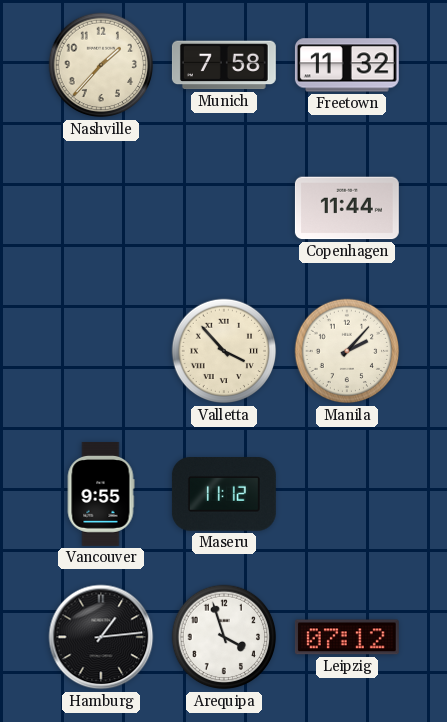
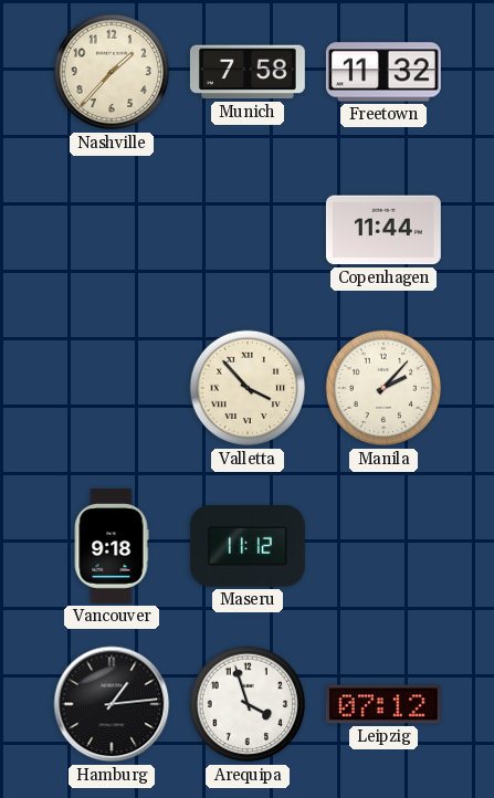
Vancouver: 9:55 -> 9:18
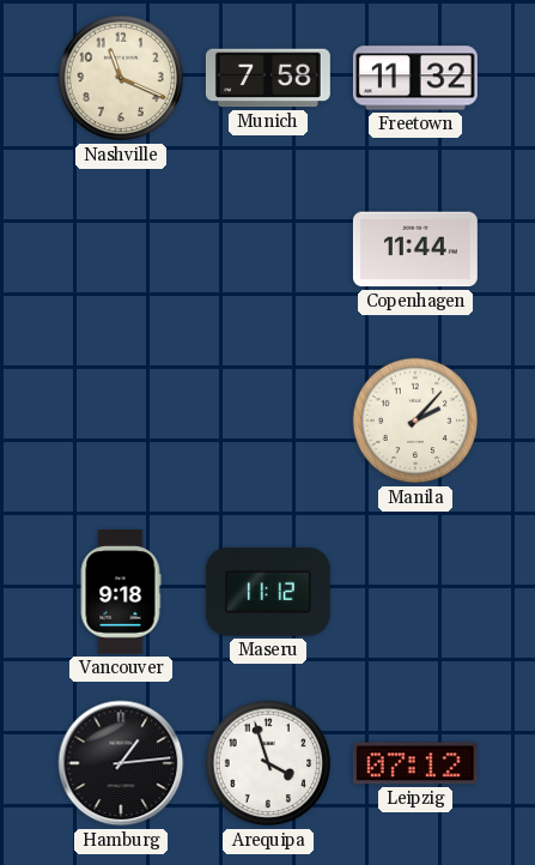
Nashville: 1:37 -> 11:19
Valletta: 3:53 -> none
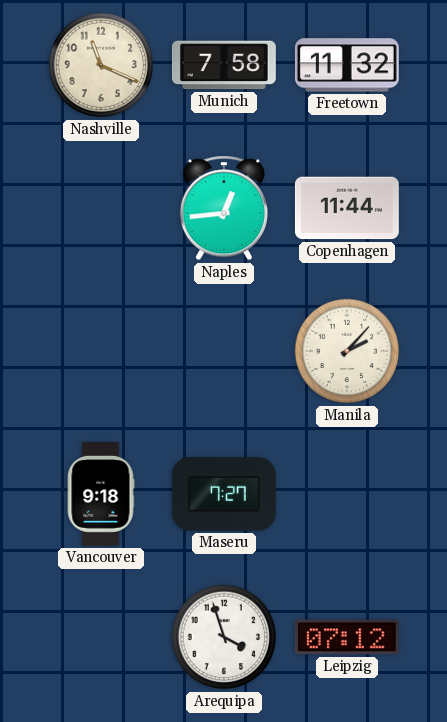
Naples: none -> 12:44
Maseru: 11:12 -> 7:27
Hamburg: 1:14 -> none
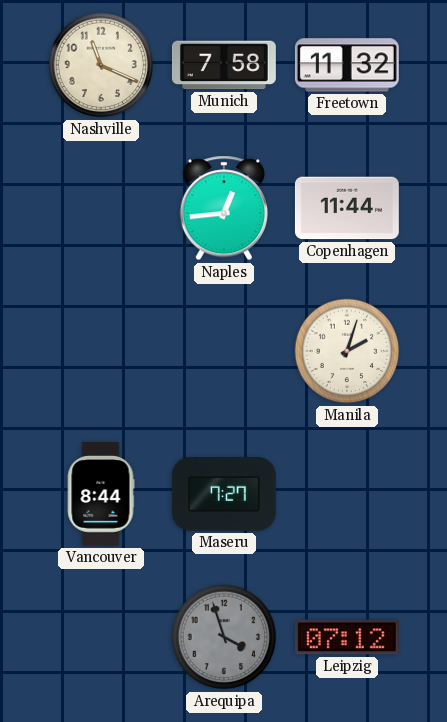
Manila: 2:07 -> 2:03
Vancouver: 9:18 -> 8:44
Arequipa dial: white -> grey
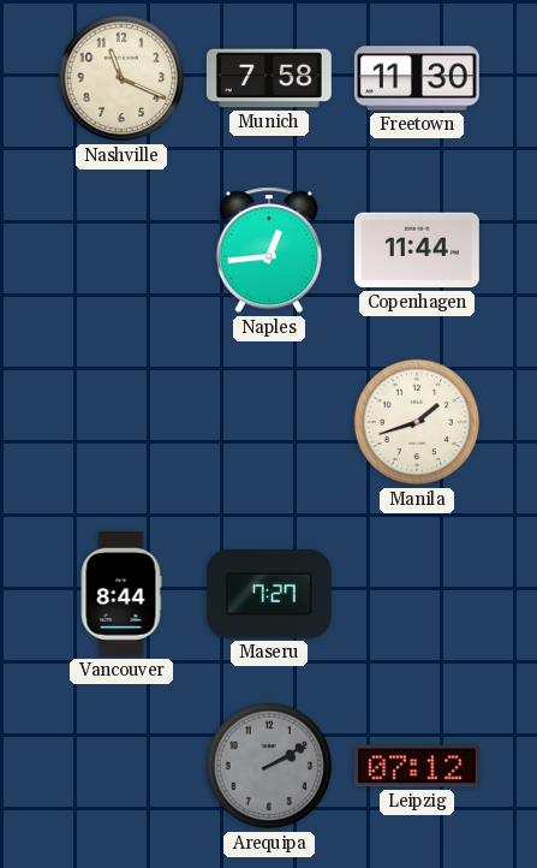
Freetown: 11:32 -> 11:30
Manila: 2:03 -> 1:42
Arequipa: 3:57 -> 2:10
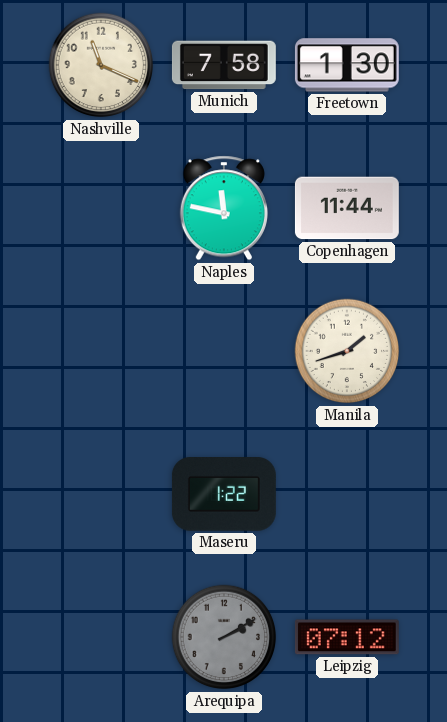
Freetown: 11:30 -> 1:30
Naples: 12:44 -> 11:47
Vancouver: 8:44 -> none
Maseru: 7:27 -> 1:22
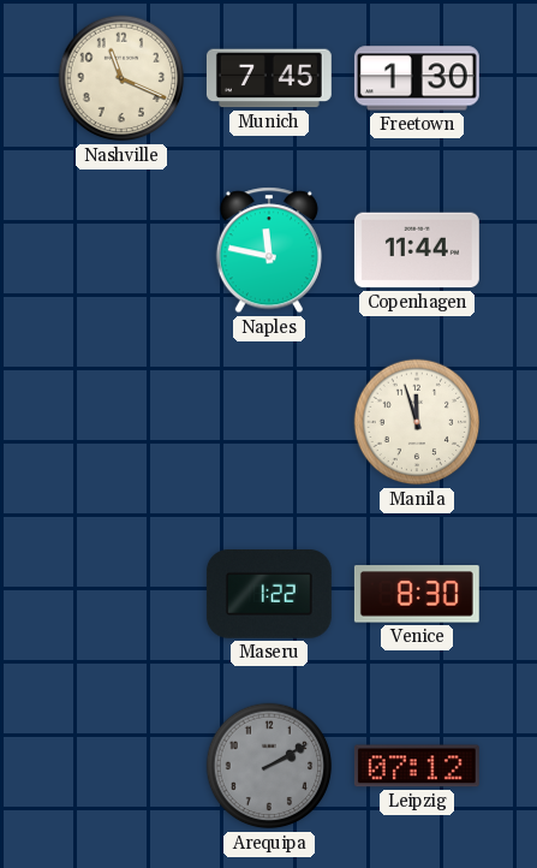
Munich: 7:58 -> 7:45
Manila: 1:42 -> 11:57
Venice: none -> 8:30
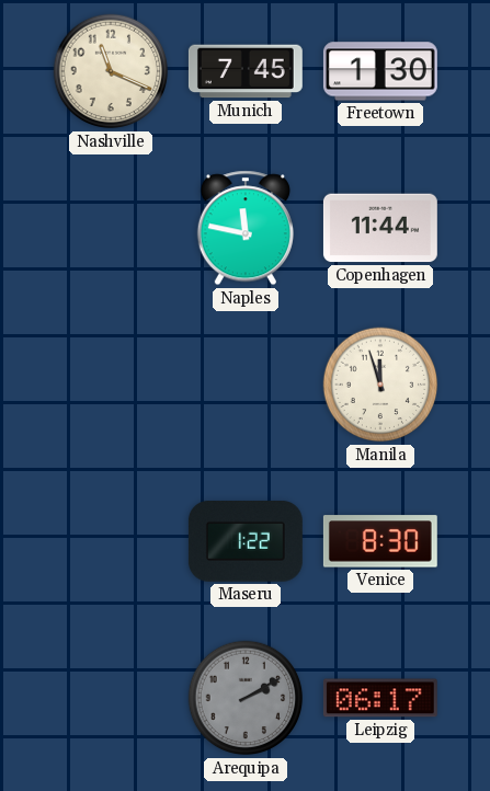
Leipzig: 07:12 -> 06:17
